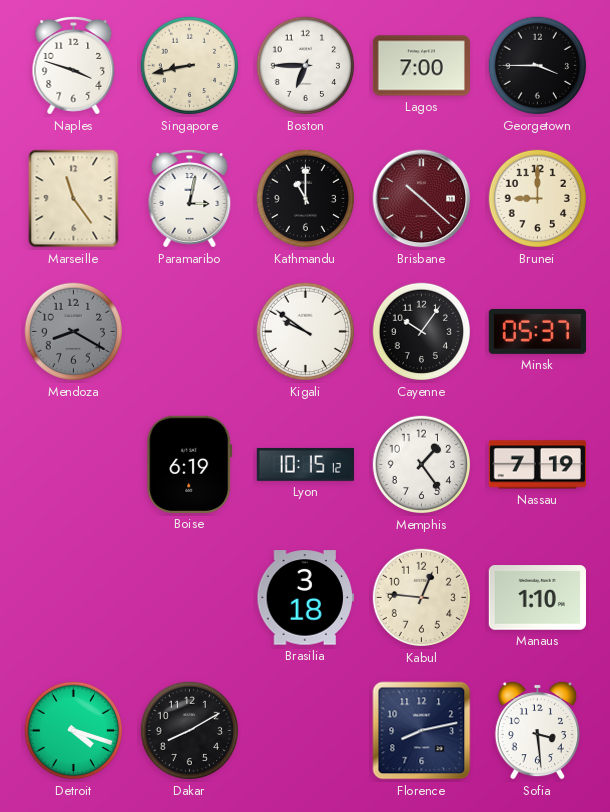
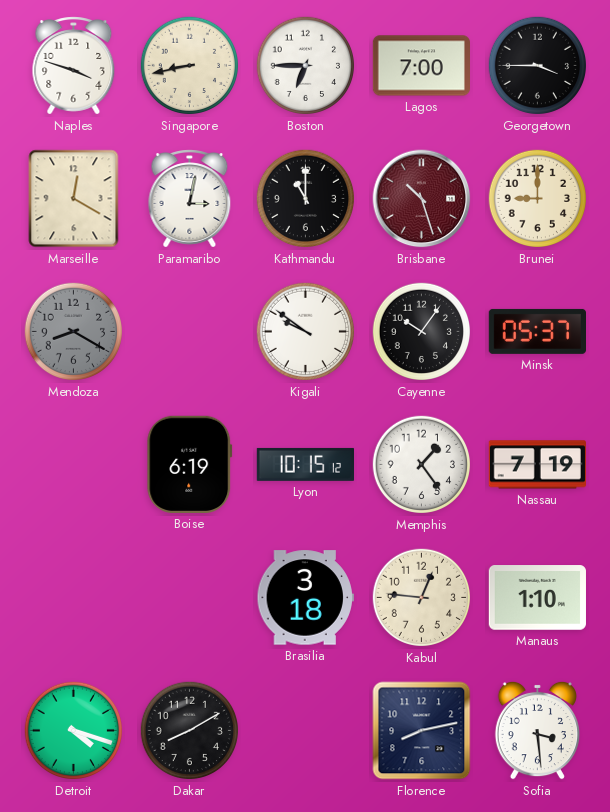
Marseille: 11:24 -> 12:20
Brisbane: 10:22 -> 10:27
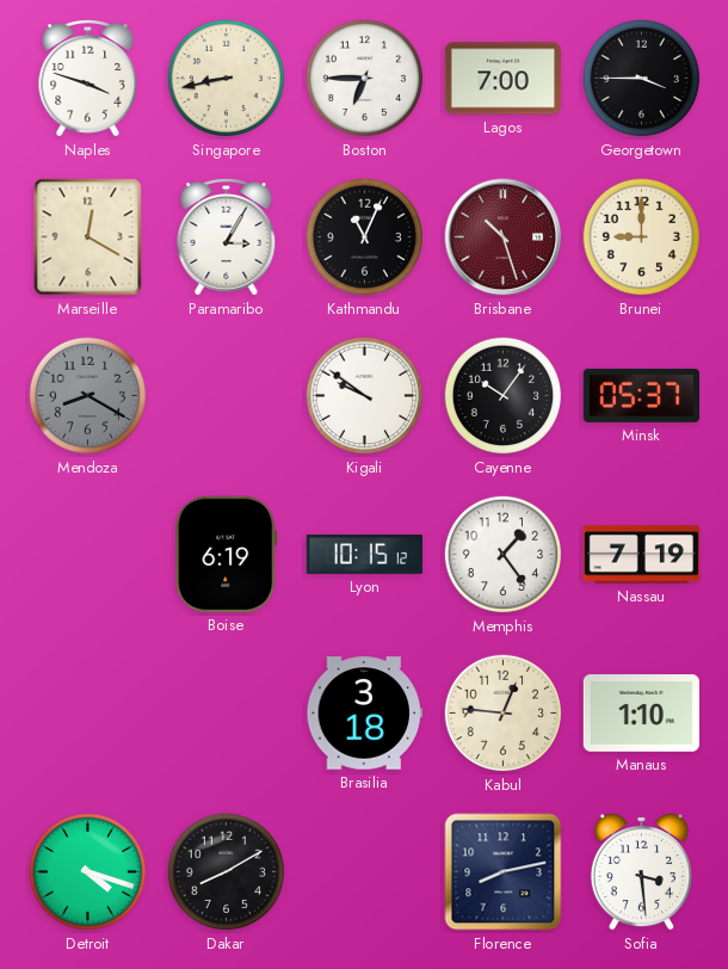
Paramaribo: 3:02 -> 3:05
Kathmandu: 11:00 -> 11:04
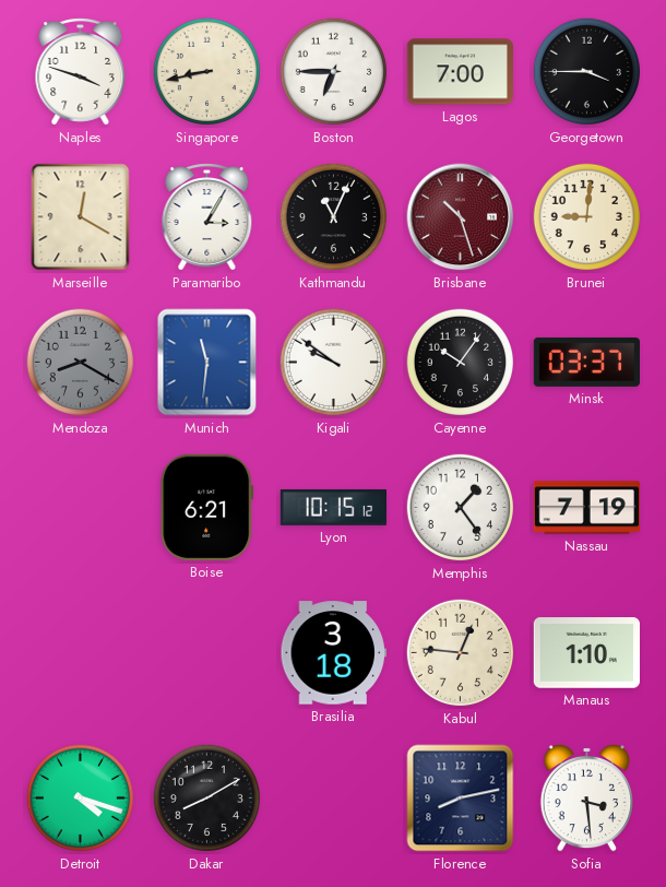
Brunei: 9:00 -> 9:01
Munich: none -> 11:31
Minsk: 05:37 -> 03:37
Boise: 6:19 -> 6:21
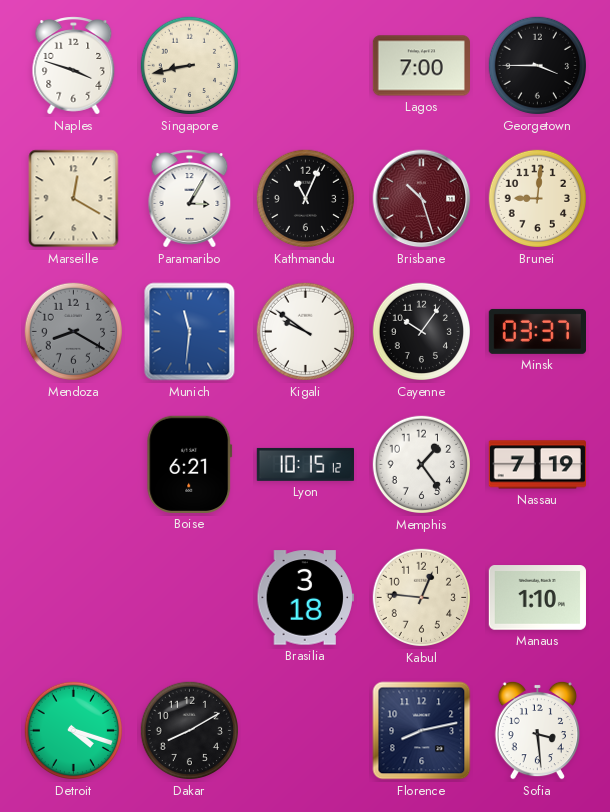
Boston: 6:45 -> none
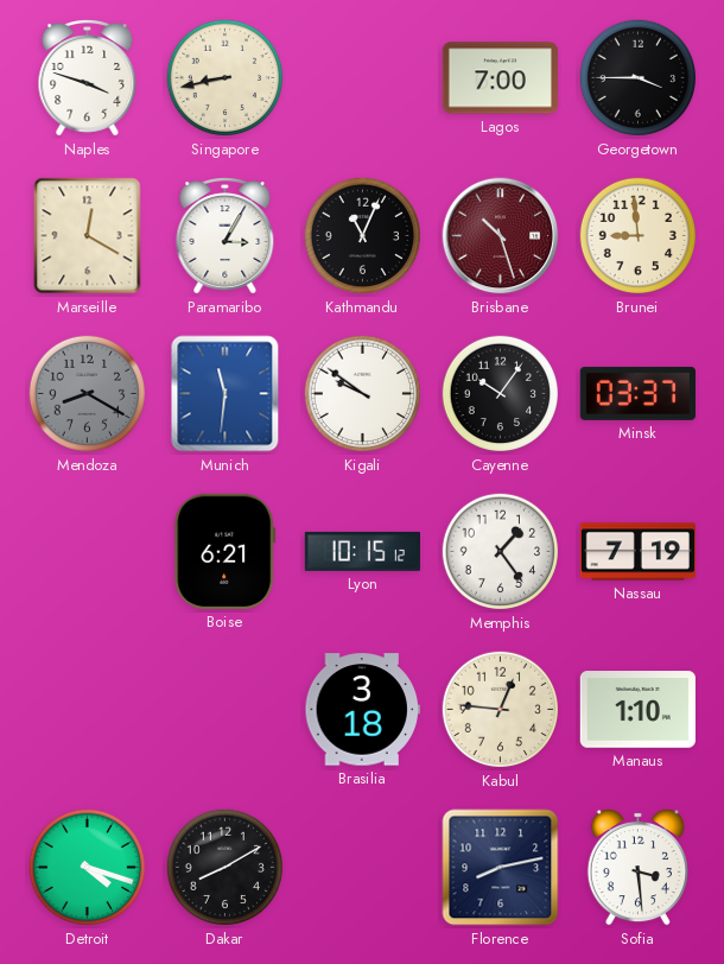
Brunei: 9:01 -> 8:59
